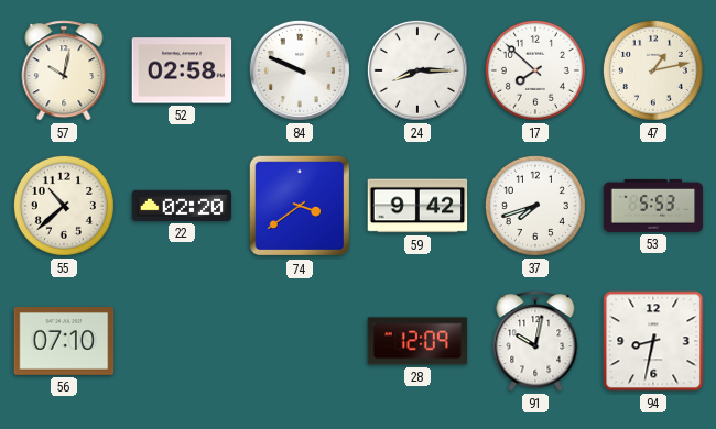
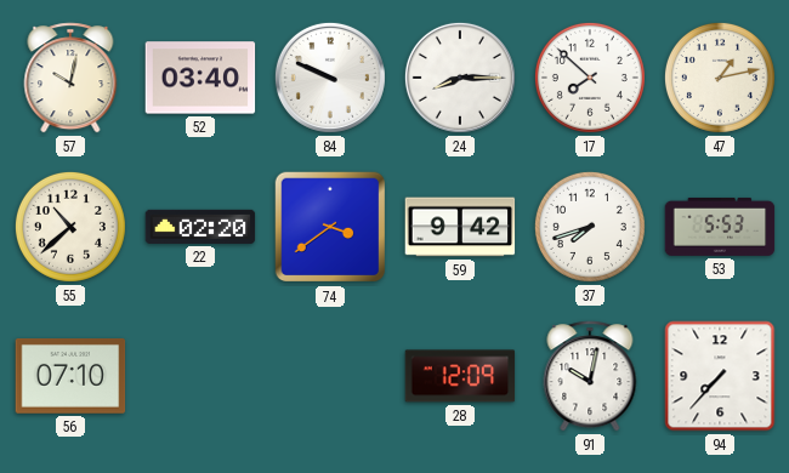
52: 02:58 -> 03:40
94: 8:32 -> 7:37
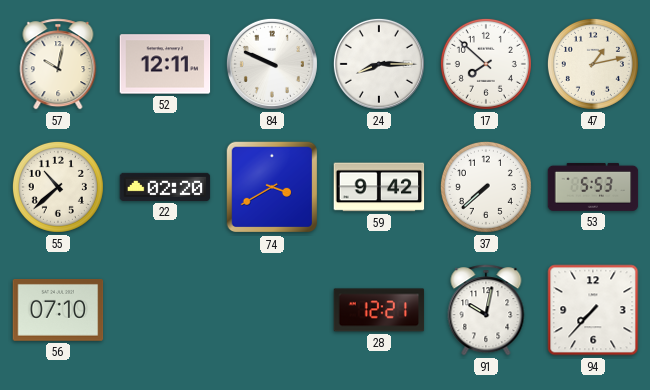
52: 03:40 -> 12:11
74: 3:39 -> 3:40
37: 7:42 -> 7:38
28: 12:09 -> 12:21
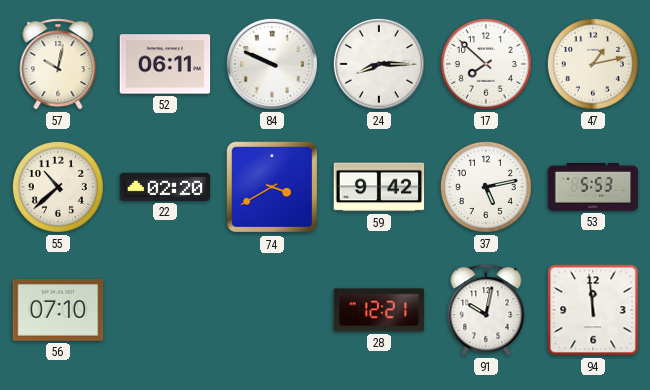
52: 12:11 -> 06:11
37: 7:38 -> 5:13
94: 7:37 -> 11:59
